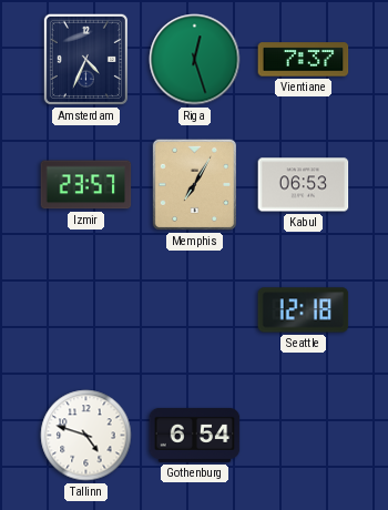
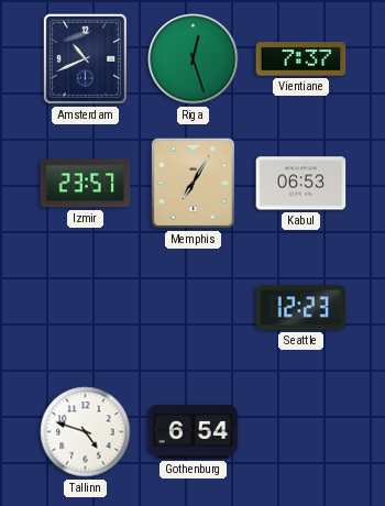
Amsterdam: 4:34 -> 10:41
Seattle: 12:18 -> 12:23
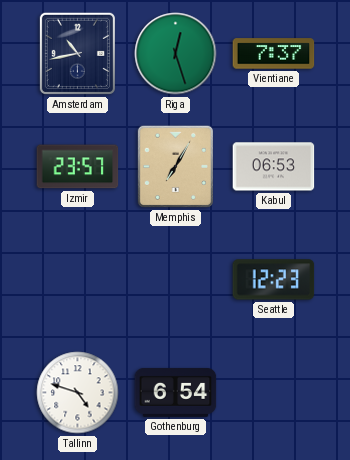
Amsterdam: 10:41 -> 10:43
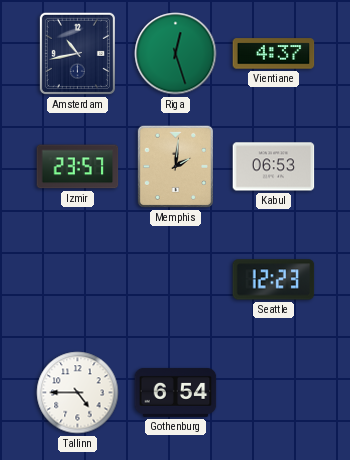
Vientiane: 7:37 -> 4:37
Memphis: 7:05 -> 2:01
Tallinn: 4:48 -> 4:45
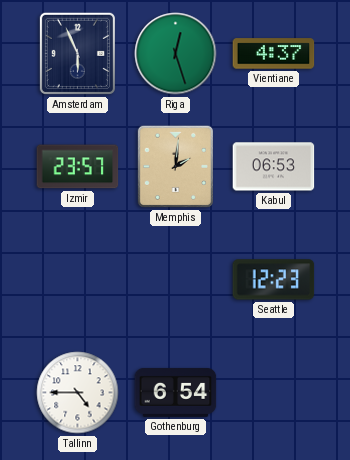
Amsterdam: 10:43 -> 5:56
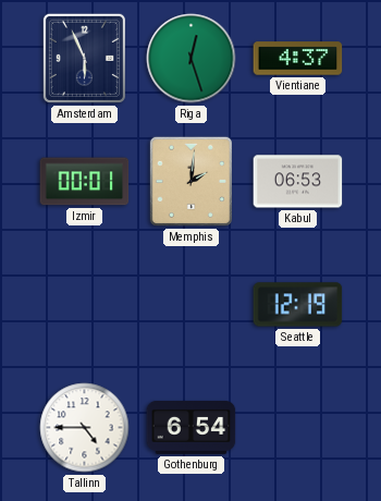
Izmir: 23:57 -> 00:01
Seattle: 12:23 -> 12:19
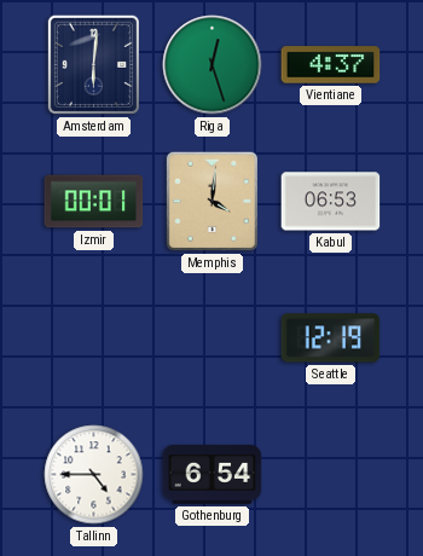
Amsterdam: 5:56 -> 6:01
Memphis: 2:01 -> 4:01
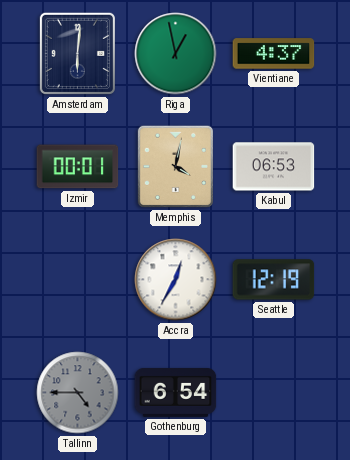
Riga: 12:27 -> 12:58
Memphis: 4:01 -> 4:02
Accra: none -> 12:35
Tallinn dial: white -> grey
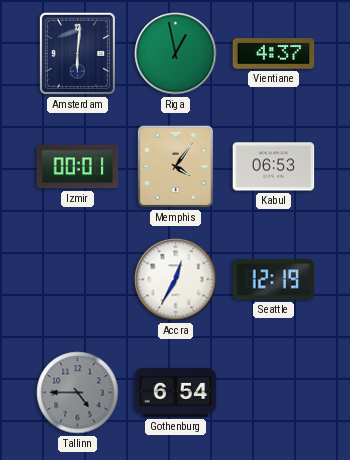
Memphis: 4:02 -> 4:06
